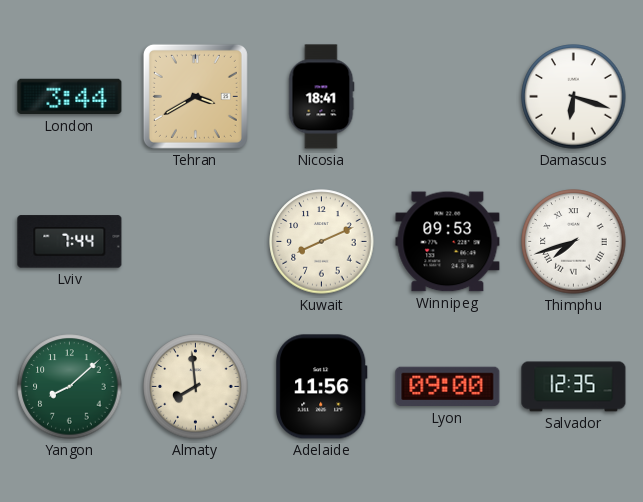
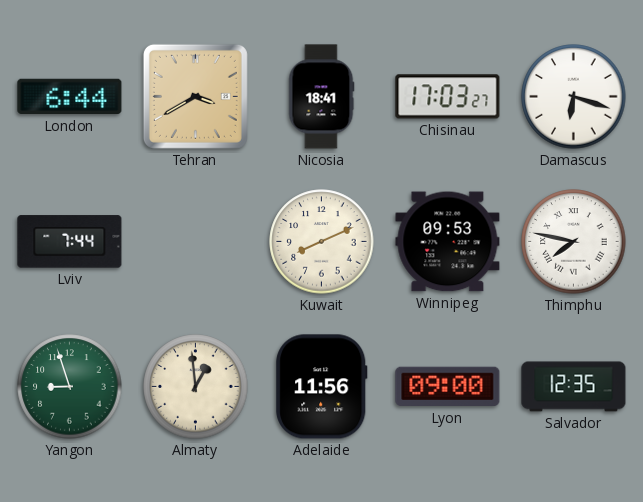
London: 3:44 -> 6:44
Chisinau: none -> 17:03
Thimphu: 7:42 -> 7:47
Yangon: 8:08 -> 8:57
Almaty: 7:59 -> 12:59
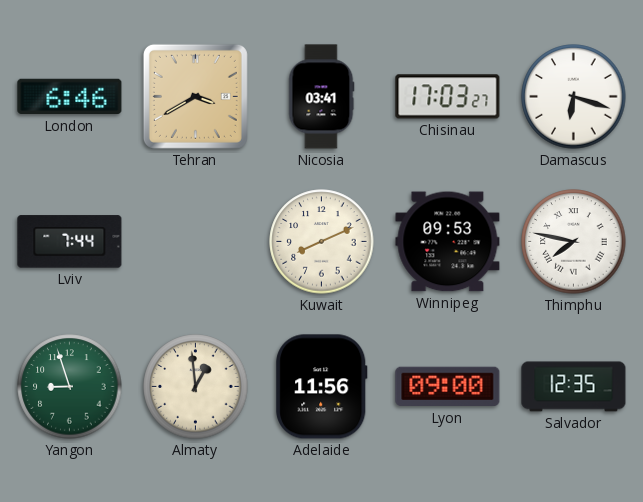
London: 6:44 -> 6:46
Nicosia: 18:41 -> 03:41
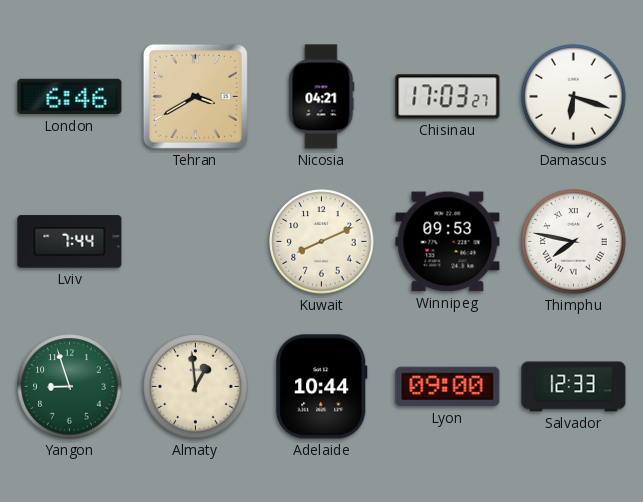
Nicosia: 03:41 -> 04:21
Adelaide: 11:56 -> 10:44
Salvador: 12:35 -> 12:33
